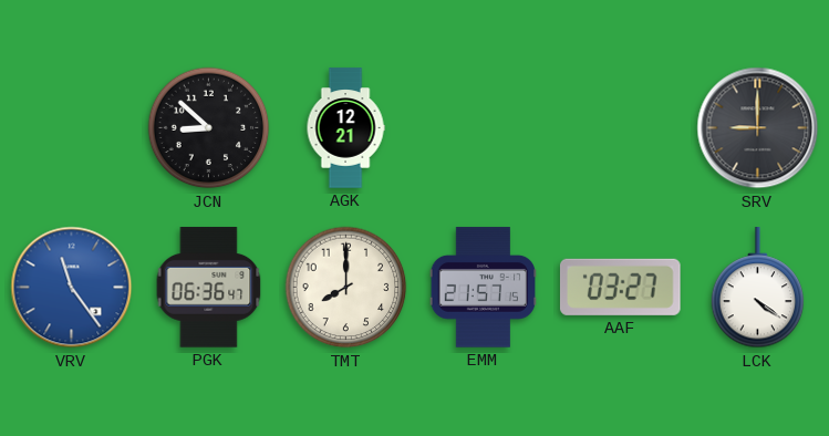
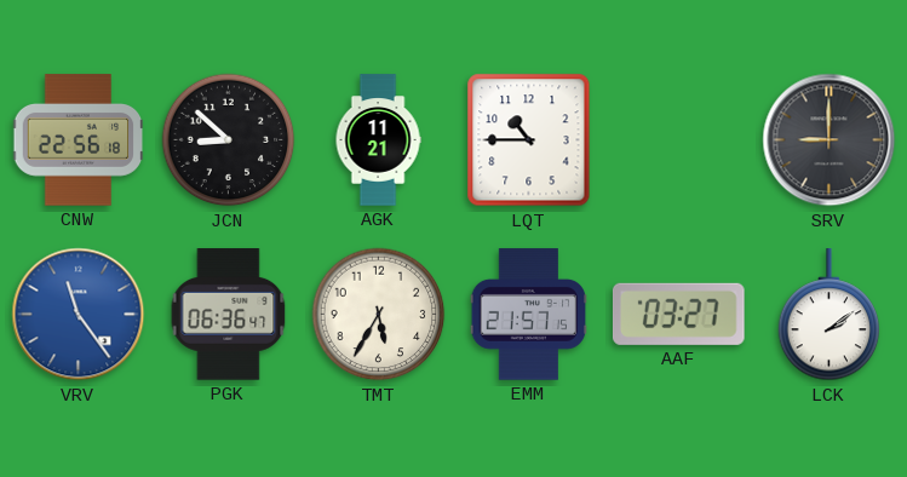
CNW: none -> 22:56
AGK: 12:21 -> 11:21
LQT: none -> 10:45
TMT: 8:00 -> 5:35
LCK: 4:21 -> 2:09
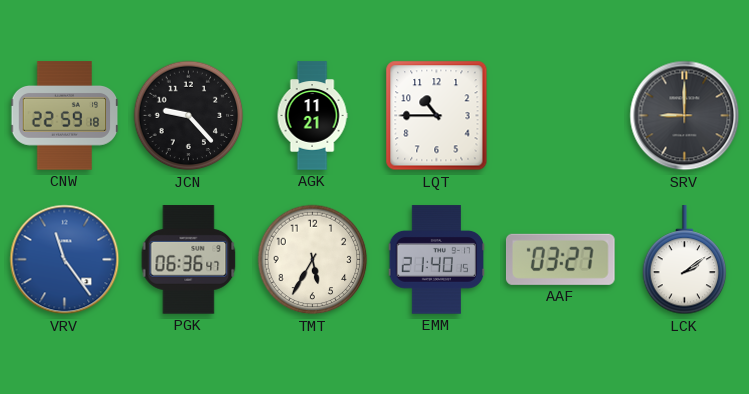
CNW: 22:56 -> 22:59
JCN: 8:52 -> 9:23
EMM: 21:57 -> 21:40
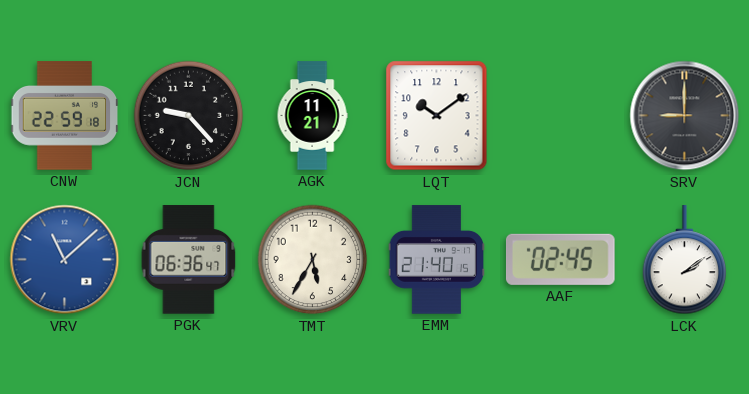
LQT: 10:45 -> 10:09
VRV: 11:24 -> 11:08
AAF: 03:27 -> 02:45
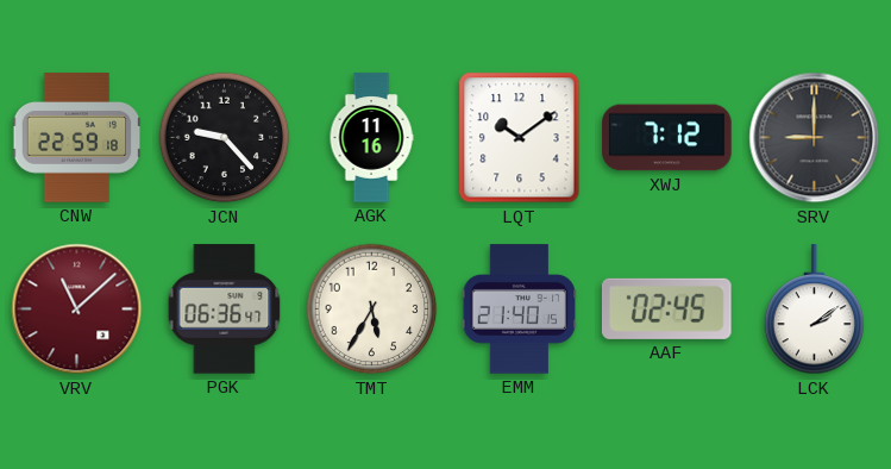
AGK: 11:21 -> 11:16
XWJ: none -> 7:12
VRV dial: blue -> burgundy
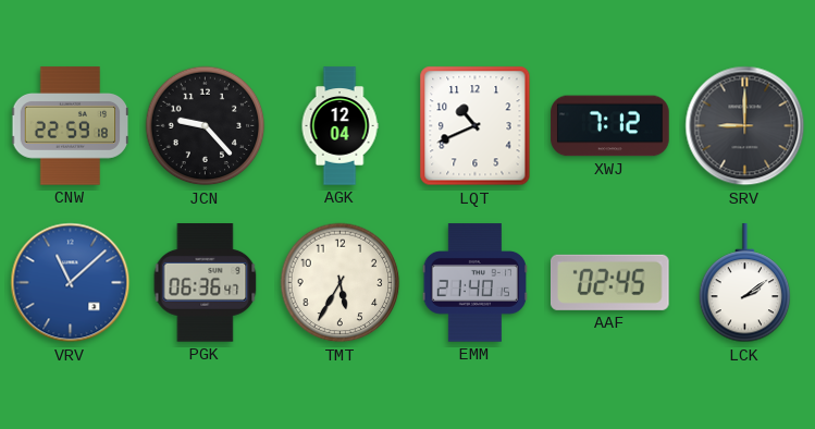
AGK: 11:16 -> 12:04
LQT: 10:09 -> 10:41
VRV dial: burgundy -> blue
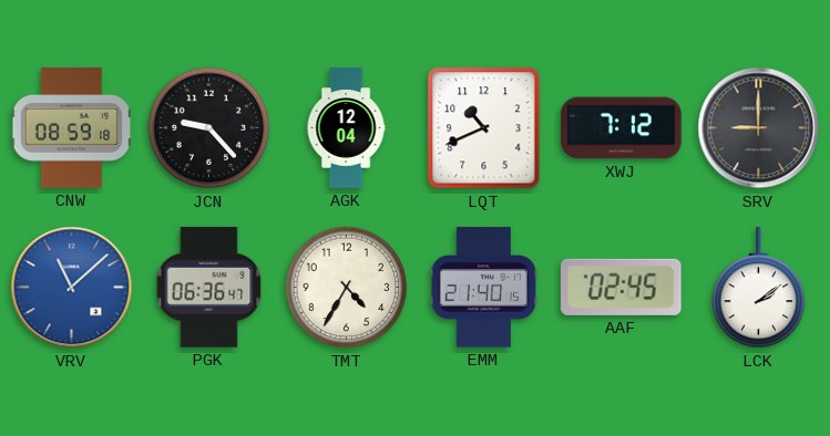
CNW: 22:59 -> 08:59
TMT: 5:35 -> 4:35
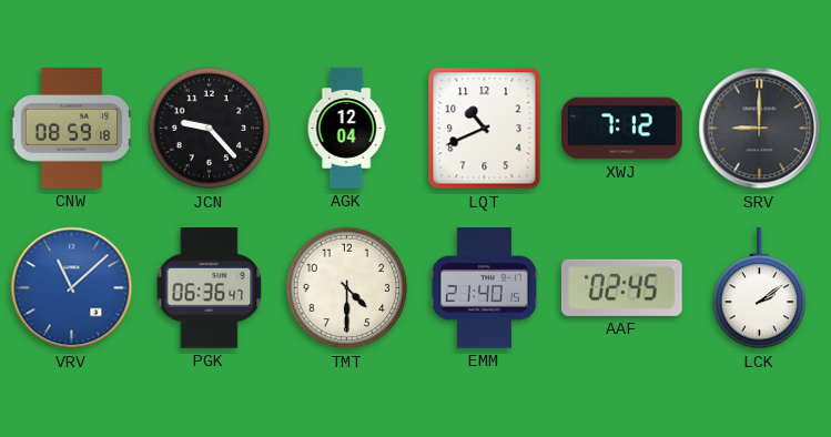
TMT: 4:35 -> 4:30
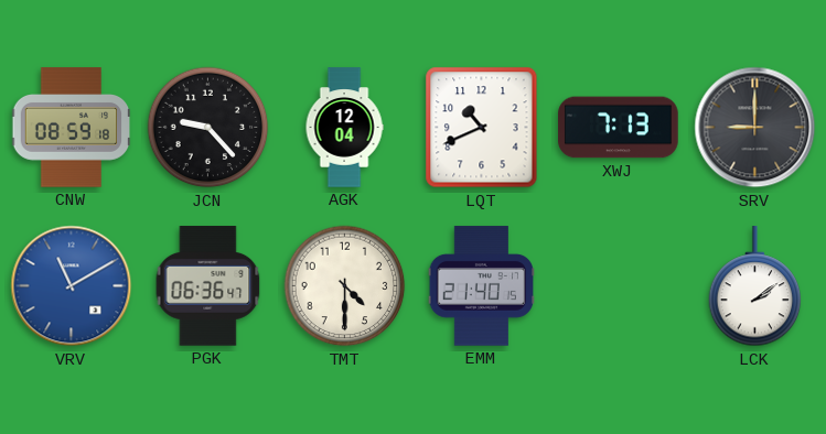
XWJ: 7:12 -> 7:13
VRV: 11:08 -> 11:10
AAF: 02:45 -> none
